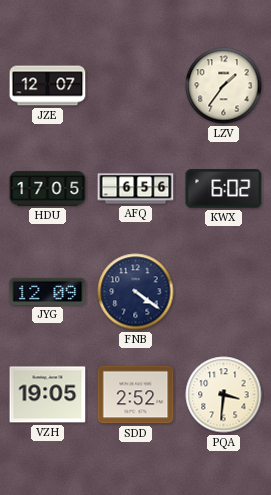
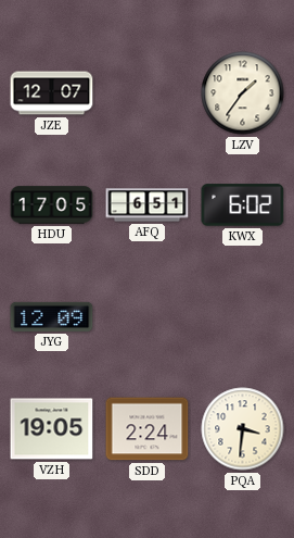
AFQ: 6:56 -> 6:51
FNB: 4:21 -> none
SDD: 2:52 -> 2:24
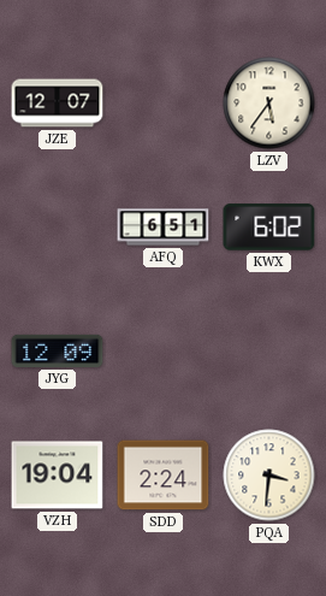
LZV: 1:36 -> 5:36
HDU: 17:05 -> none
VZH: 19:05 -> 19:04
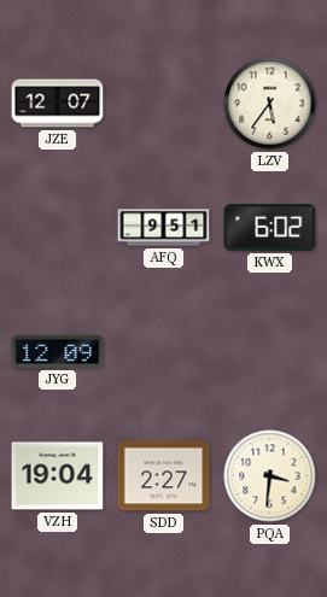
AFQ: 6:51 -> 9:51
SDD: 2:24 -> 2:27
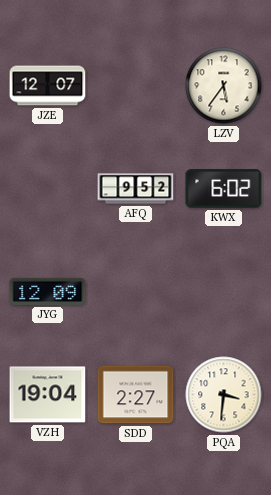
AFQ: 9:51 -> 9:52
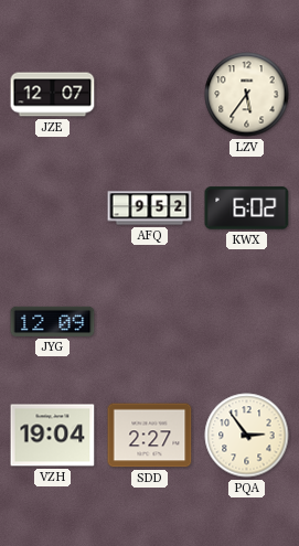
PQA: 3:31 -> 2:54
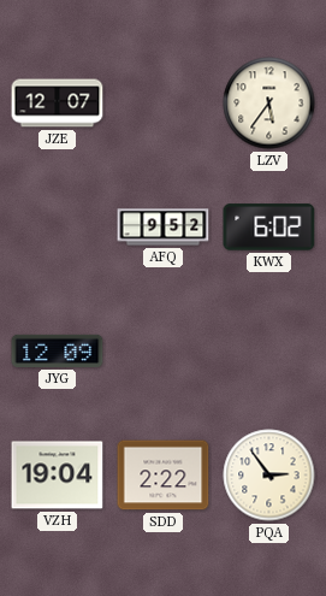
SDD: 2:27 -> 2:22
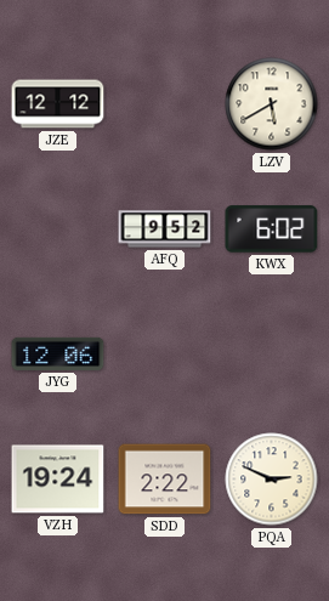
JZE: 12:07 -> 12:12
LZV: 5:36 -> 5:40
JYG: 12:09 -> 12:06
VZH: 19:04 -> 19:24
PQA: 2:54 -> 2:49
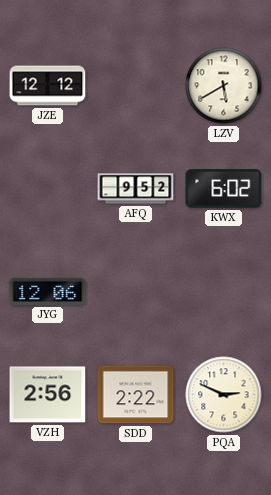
VZH: 19:24 -> 2:56
